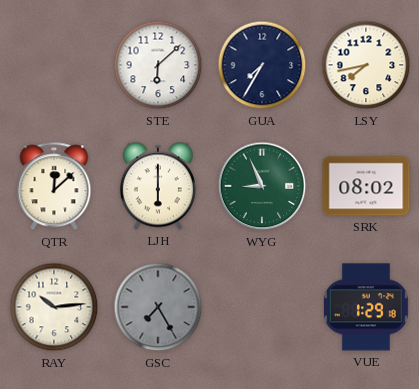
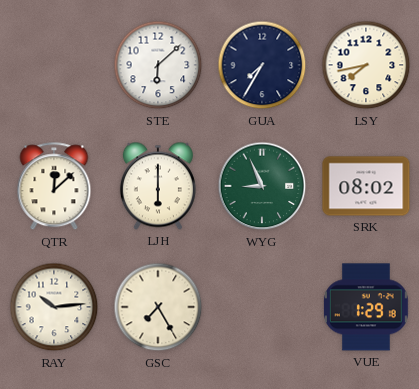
GSC dial: grey -> cream
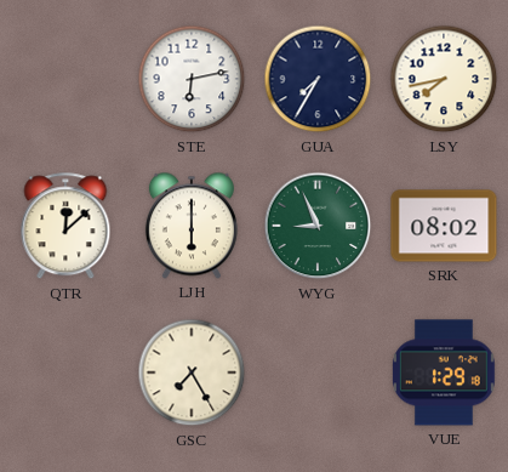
STE: 6:08 -> 6:13
RAY: 10:14 -> none
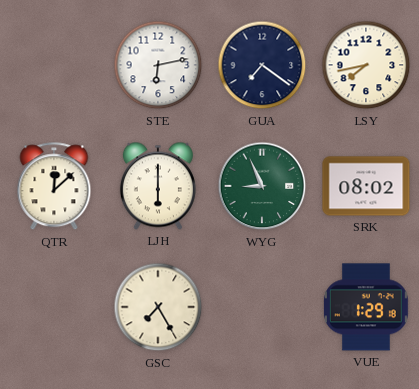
GUA: 7:35 -> 7:21
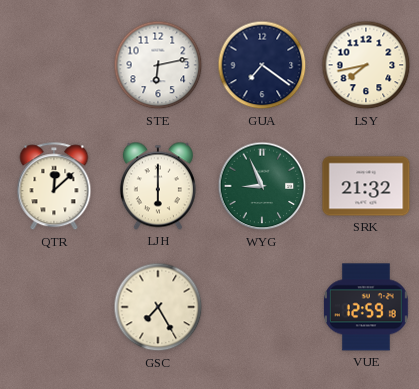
SRK: 08:02 -> 21:32
VUE: 1:29 -> 12:59
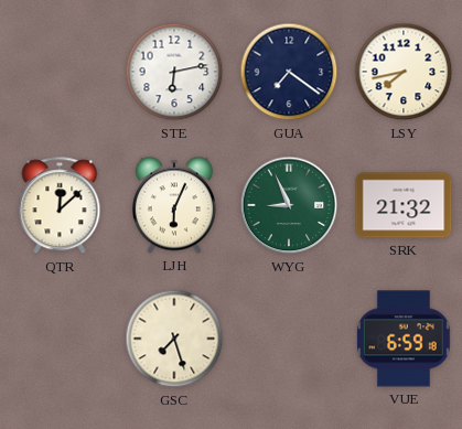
LJH: 6:00 -> 6:04
GSC: 7:25 -> 7:27
VUE: 12:59 -> 6:59
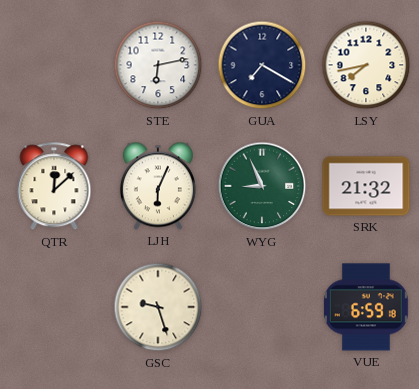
GUA: 7:21 -> 7:20
GSC: 7:27 -> 9:27
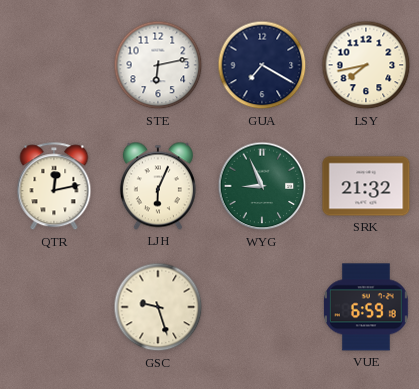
QTR: 12:08 -> 12:13
